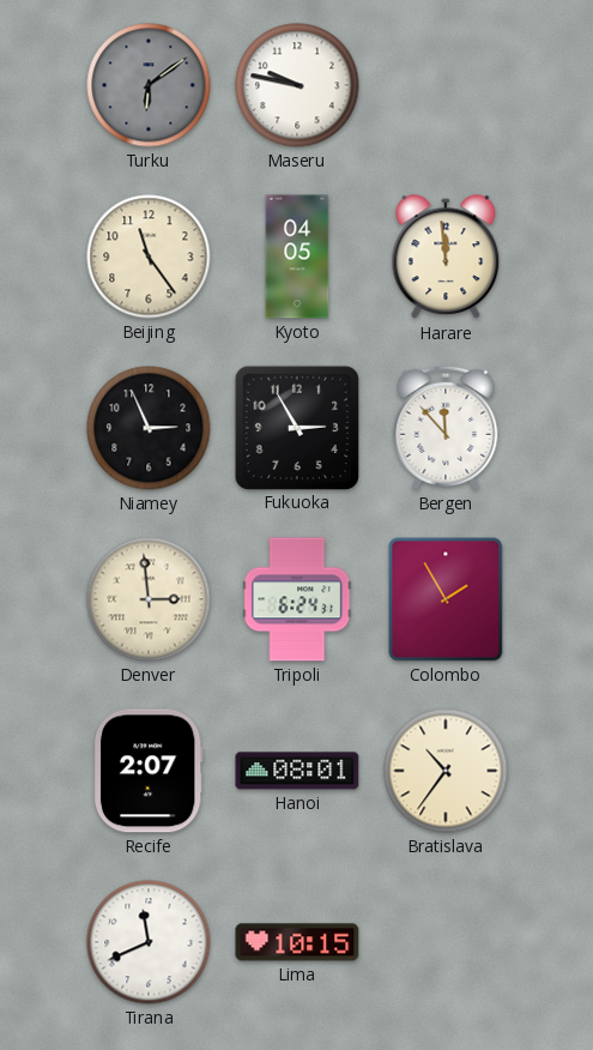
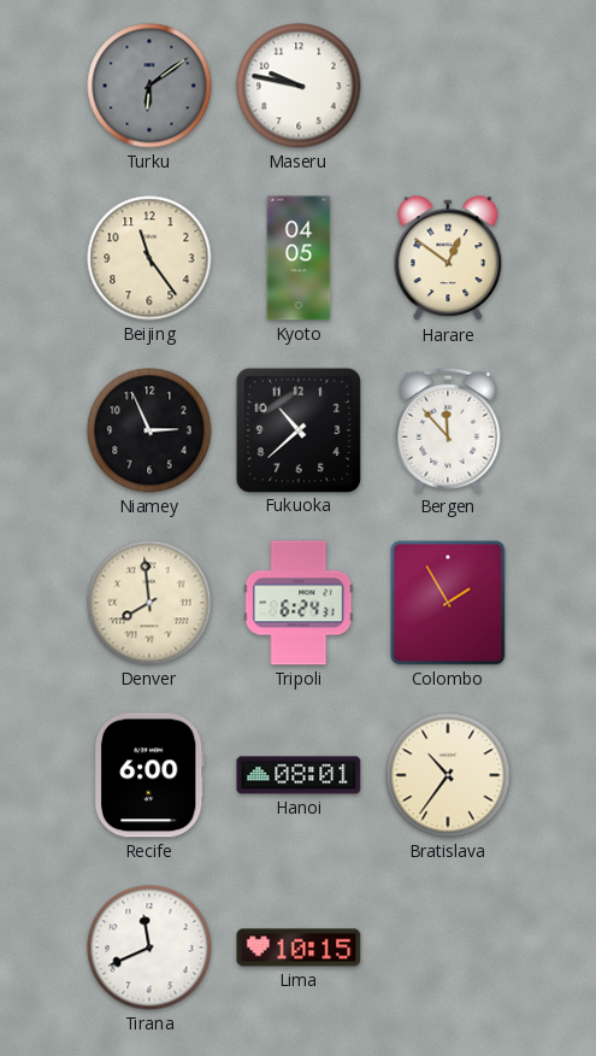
Harare: 11:59 -> 12:51
Fukuoka: 2:55 -> 10:38
Denver: 2:59 -> 7:59
Recife: 2:07 -> 6:00
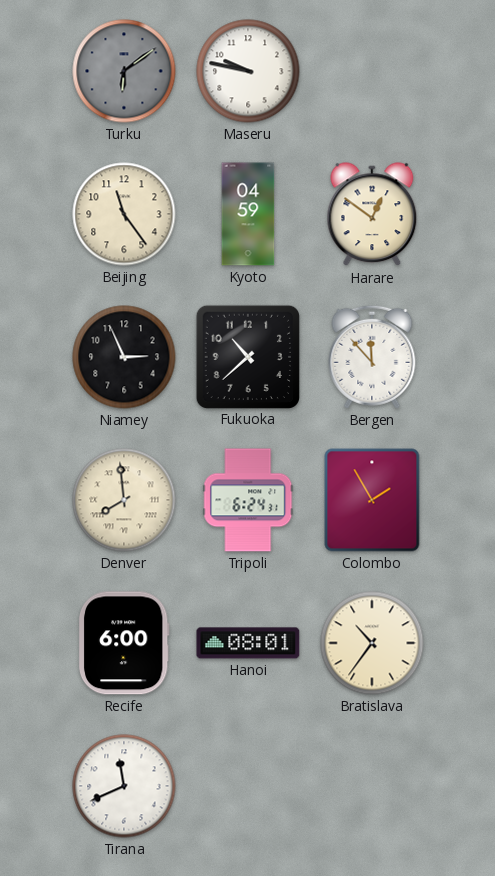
Kyoto: 04:05 -> 04:59
Lima: 10:15 -> none
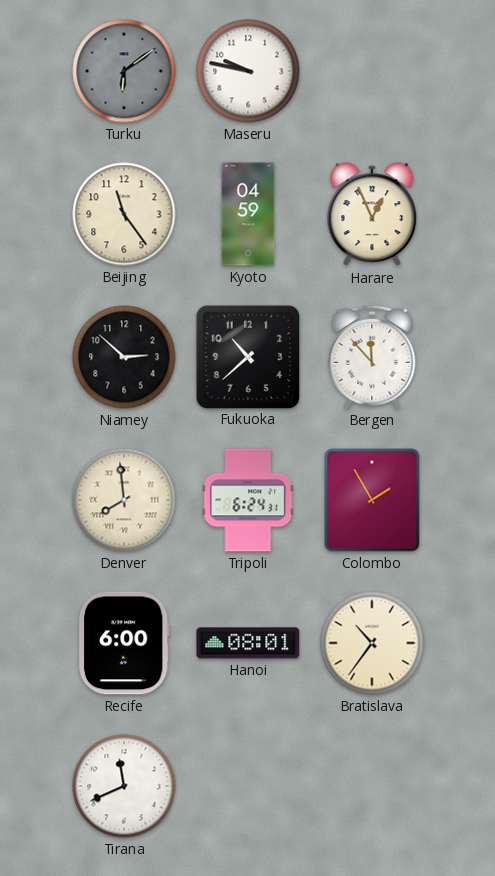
Harare: 12:51 -> 12:56
Niamey: 2:56 -> 2:52
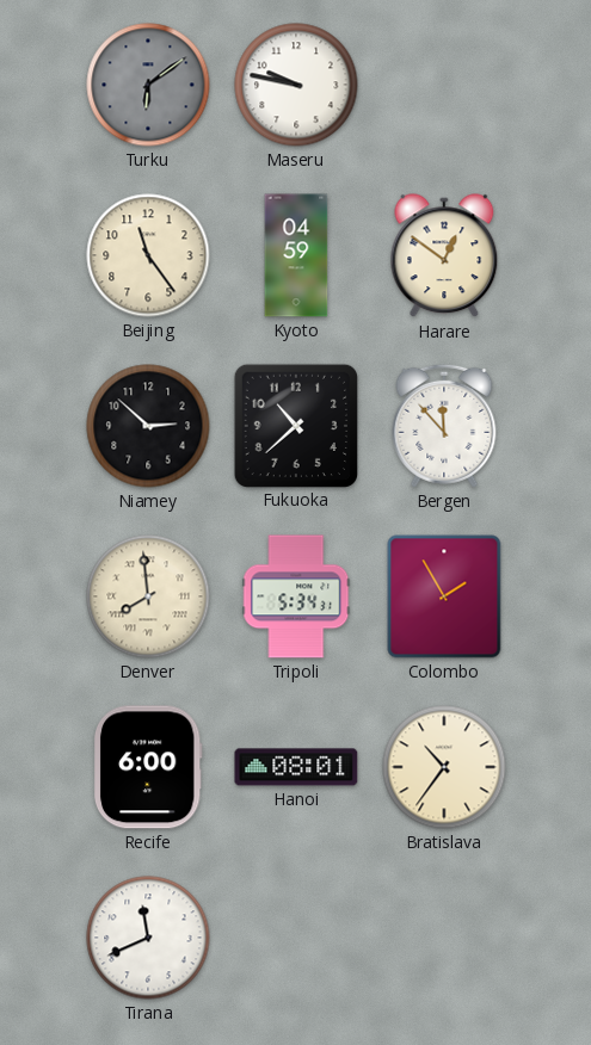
Harare: 12:56 -> 12:51
Tripoli: 6:24 -> 5:34
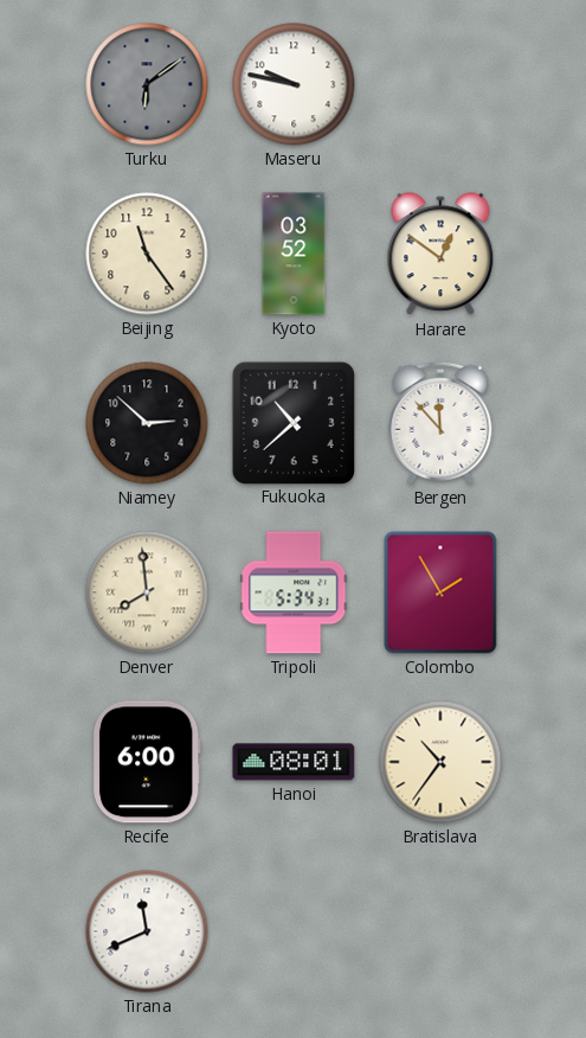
Kyoto: 04:59 -> 03:52
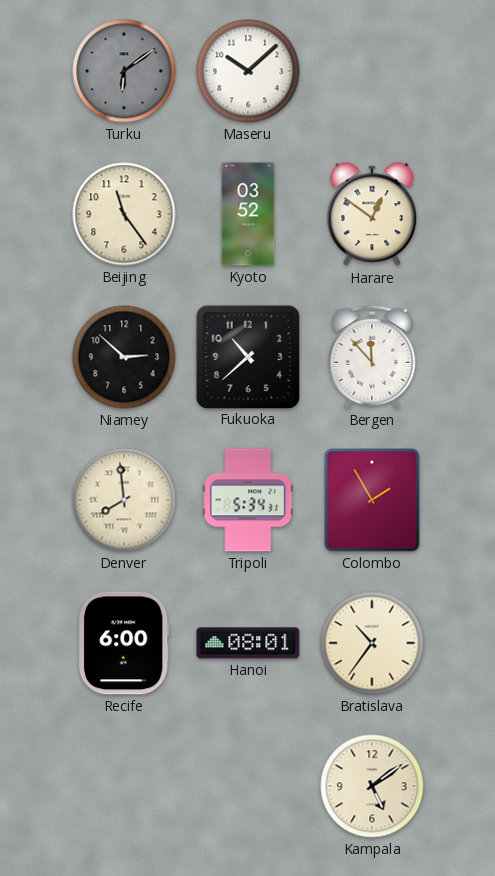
Maseru: 9:47 -> 10:08
Tirana: 11:41 -> none
Kampala: none -> 5:09
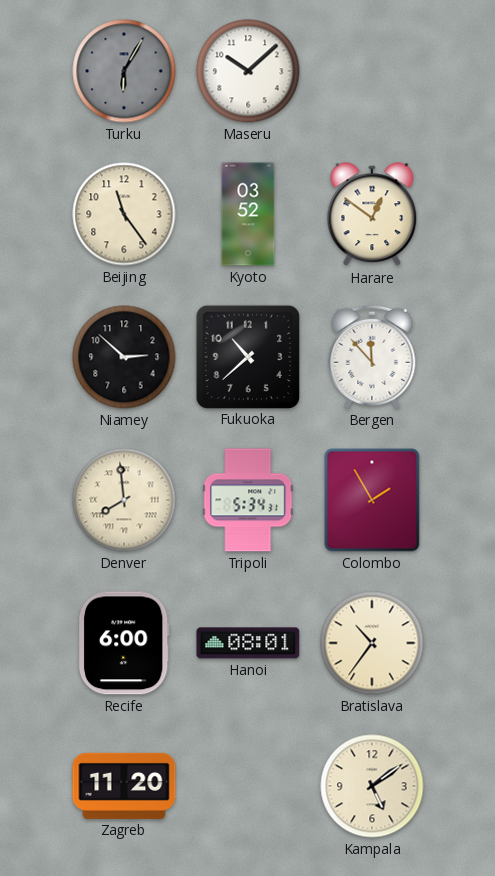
Turku: 6:09 -> 6:05
Zagreb: none -> 11:20
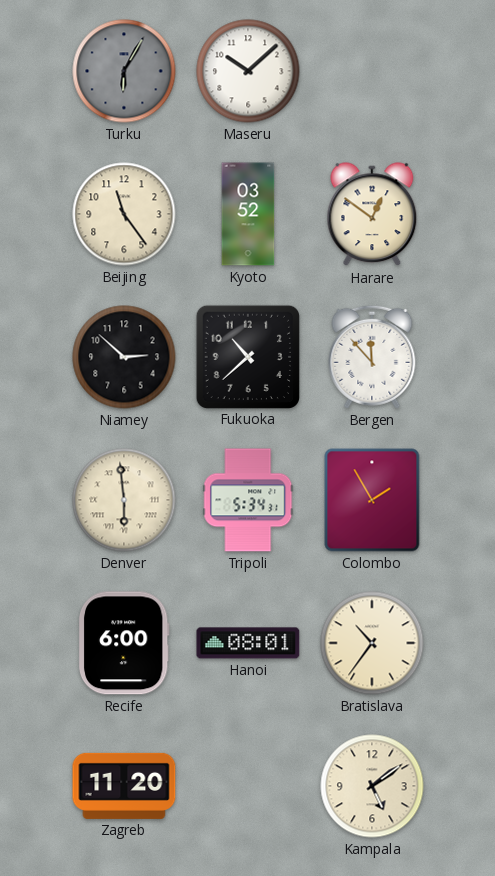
Denver: 7:59 -> 5:59
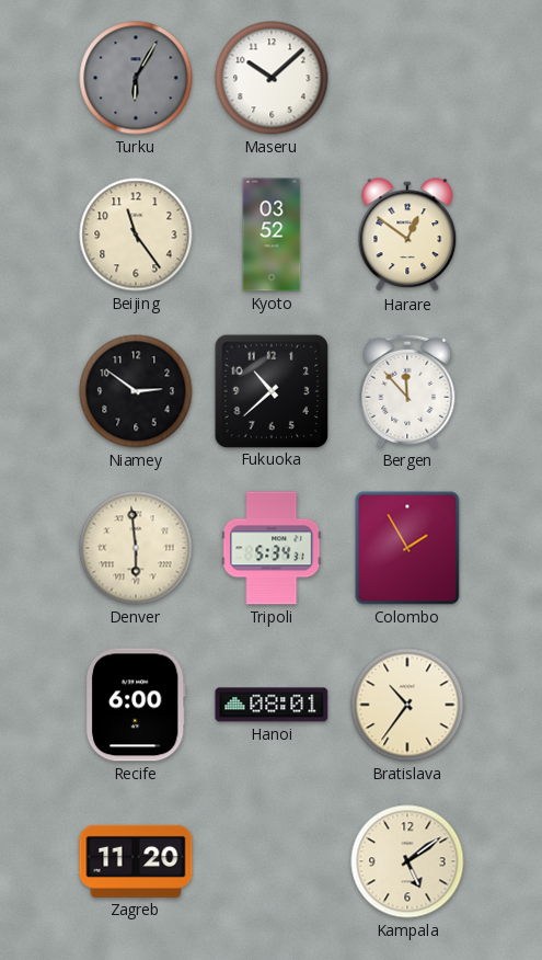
Niamey: 2:52 -> 2:51
